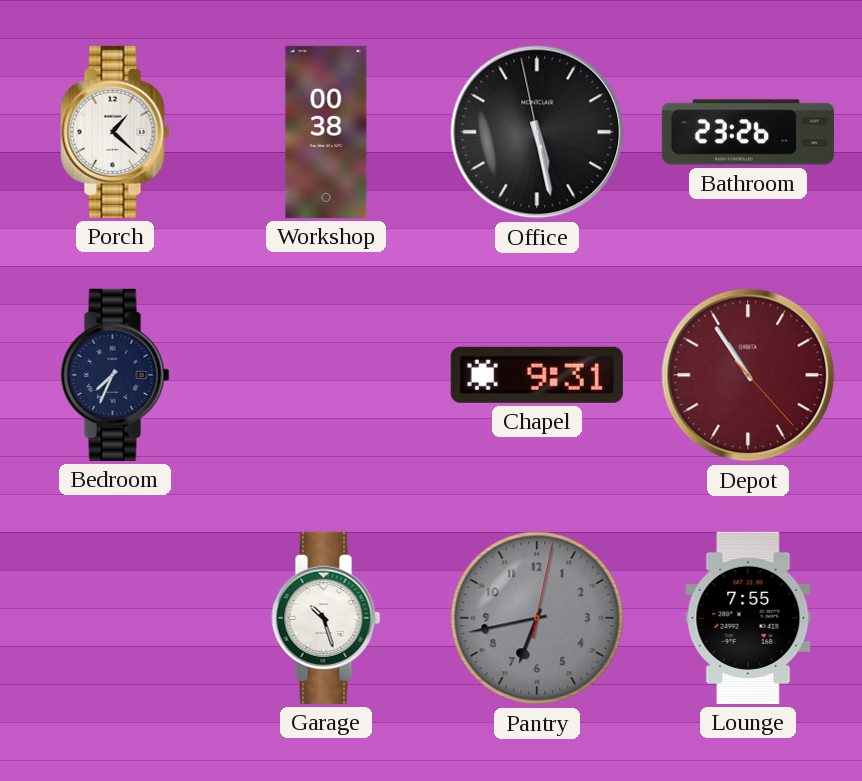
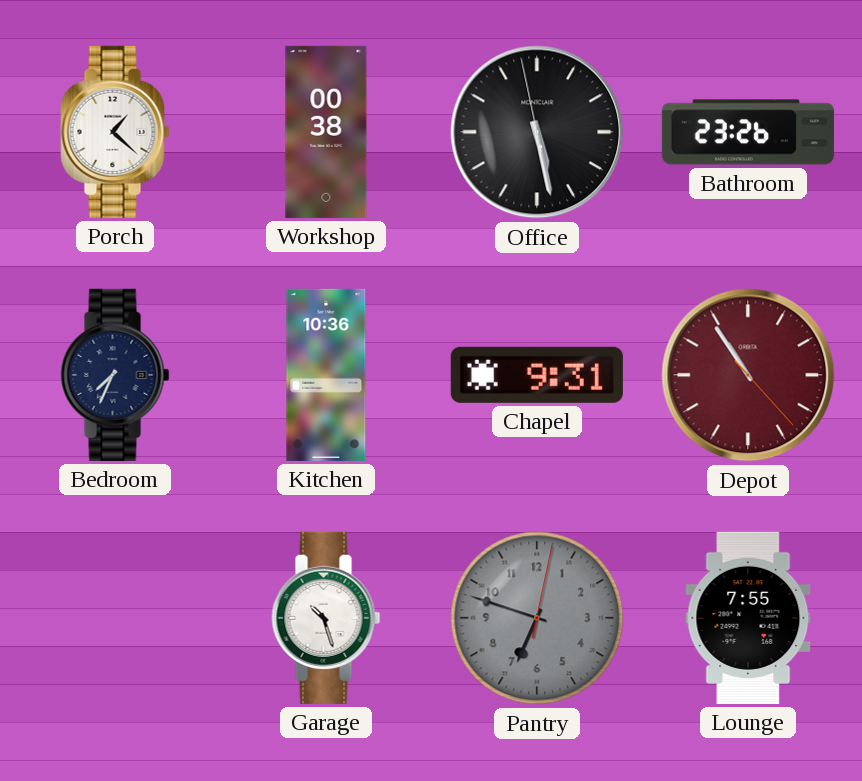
Kitchen: none -> 10:36
Pantry: 6:43 -> 6:48
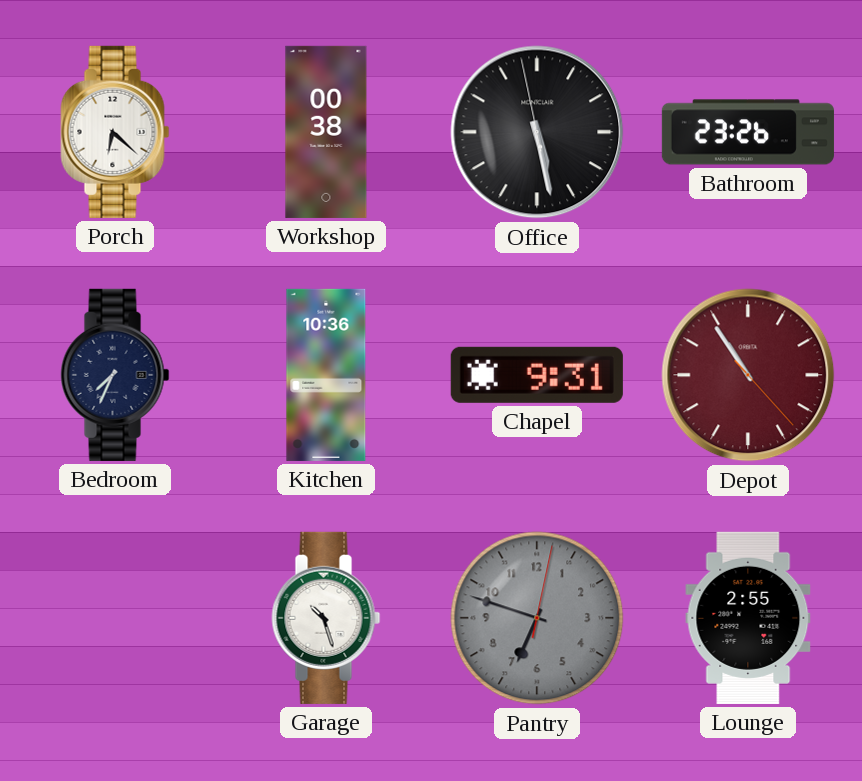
Porch: 1:22 -> 6:22
Lounge: 7:55 -> 2:55
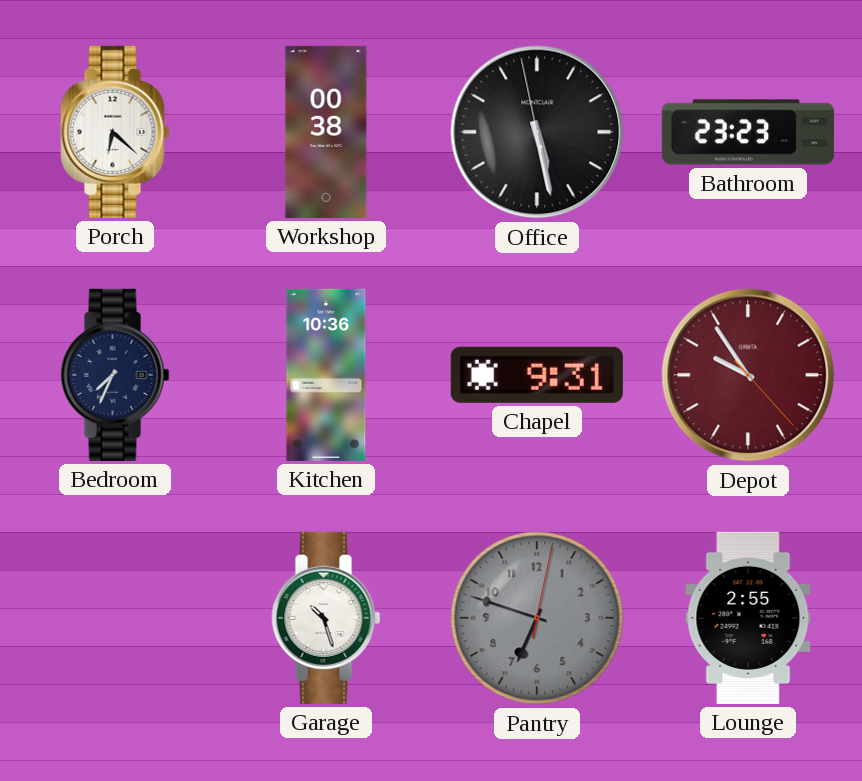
Bathroom: 23:26 -> 23:23
Depot: 10:54 -> 9:54
